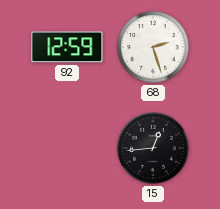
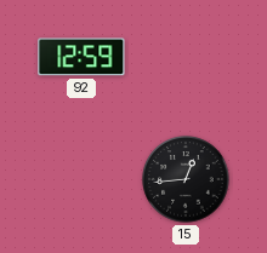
68: 2:27 -> none
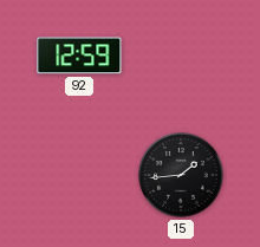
15: 12:44 -> 1:44
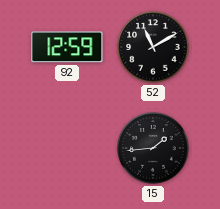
52: none -> 11:10
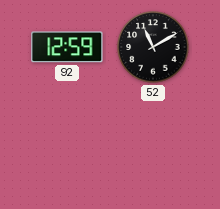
15: 1:44 -> none
